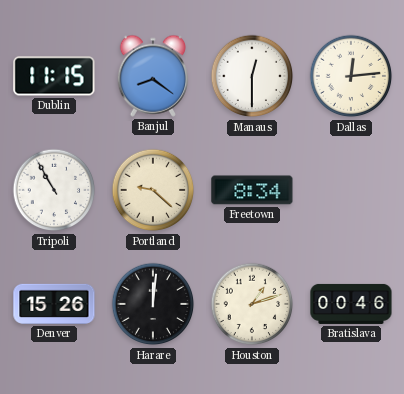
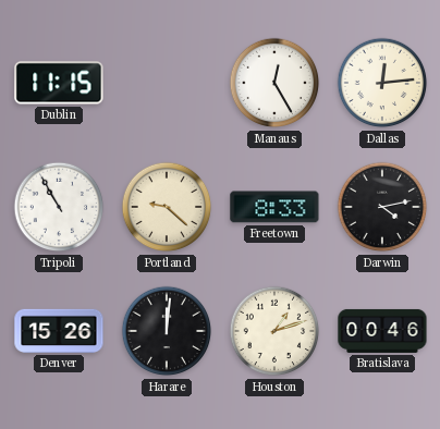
Banjul: 8:21 -> none
Manaus: 12:30 -> 12:25
Freetown: 8:34 -> 8:33
Darwin: none -> 4:13
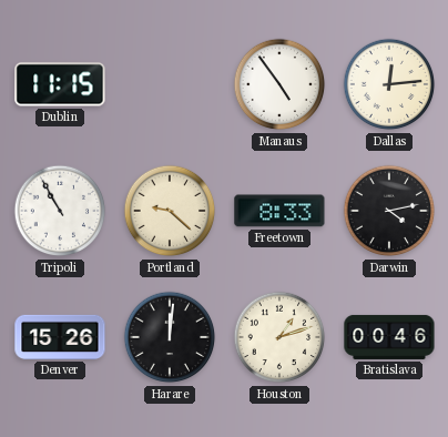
Manaus: 12:25 -> 4:54
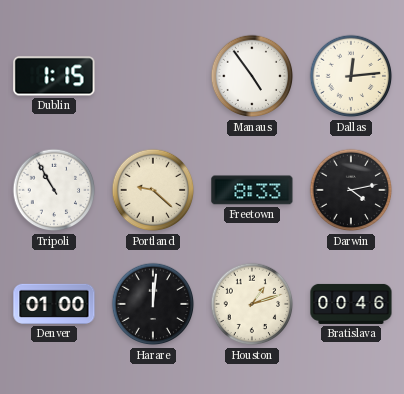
Dublin: 11:15 -> 1:15
Denver: 15:26 -> 01:00
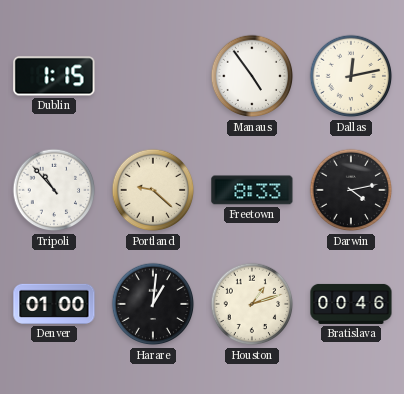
Dallas: 12:14 -> 12:13
Tripoli: 10:55 -> 10:53
Harare: 12:01 -> 1:01
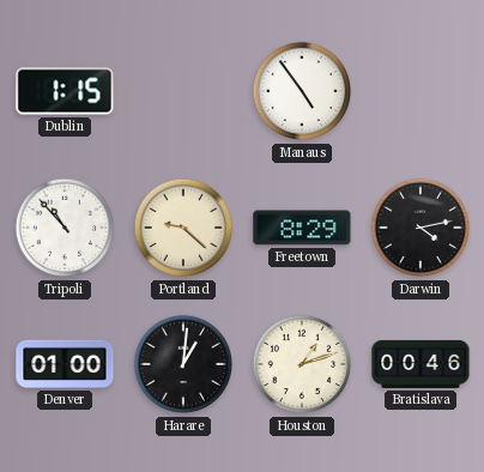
Dallas: 12:13 -> none
Freetown: 8:33 -> 8:29
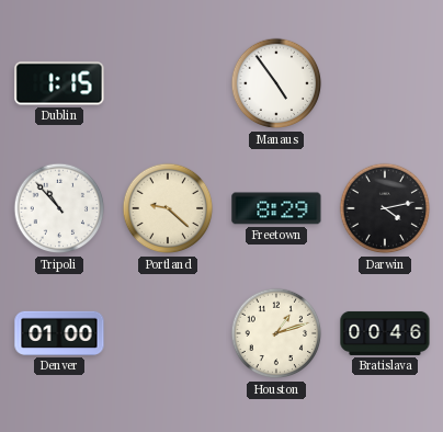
Harare: 1:01 -> none
